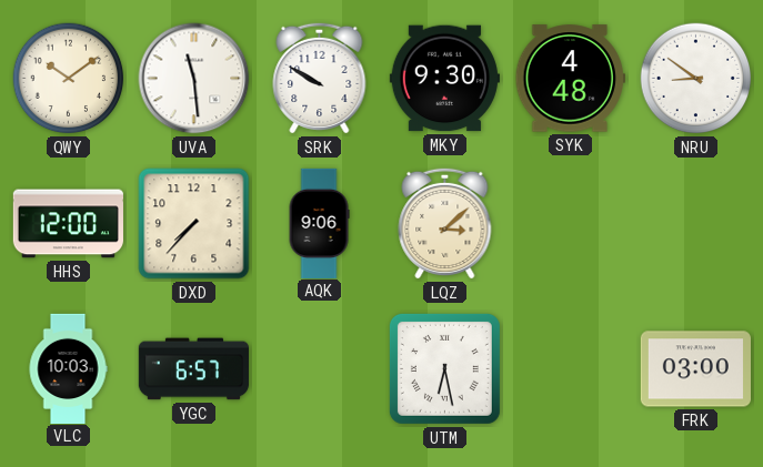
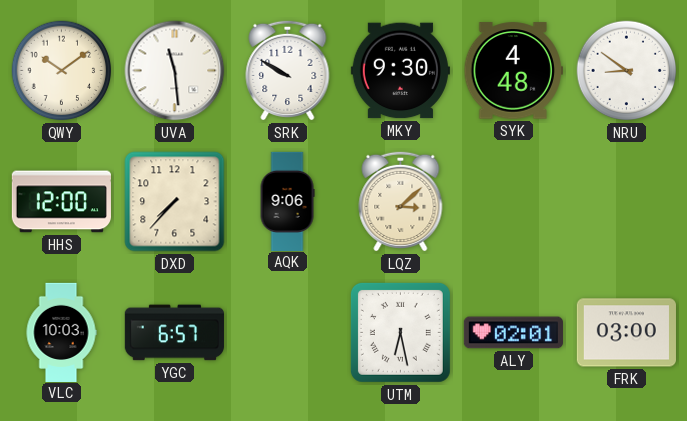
ALY: none -> 02:01
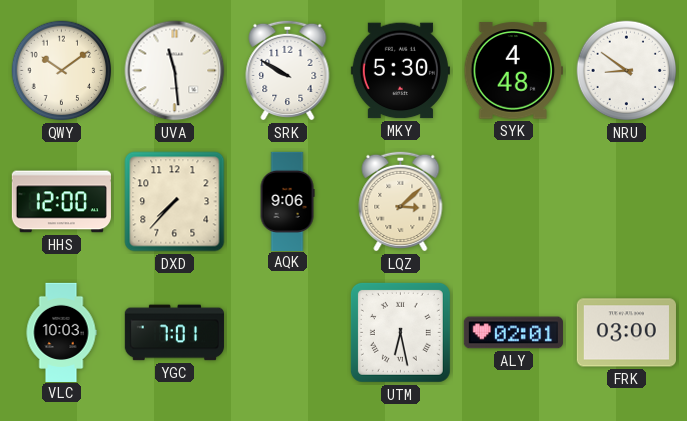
MKY: 9:30 -> 5:30
YGC: 6:57 -> 7:01
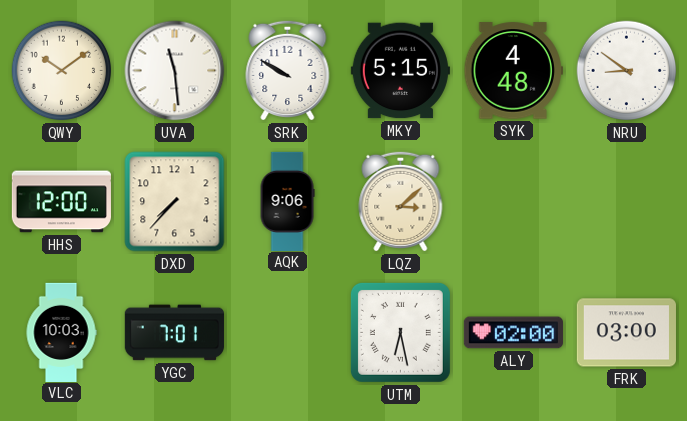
MKY: 5:30 -> 5:15
ALY: 02:01 -> 02:00
